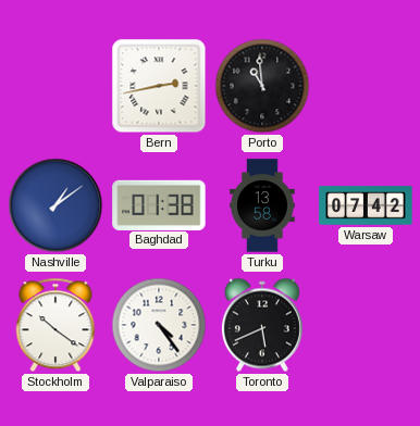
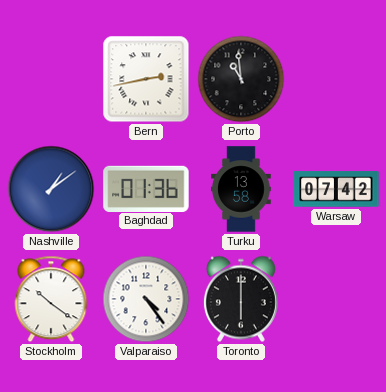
Baghdad: 01:38 -> 01:36
Toronto: 5:41 -> 6:00
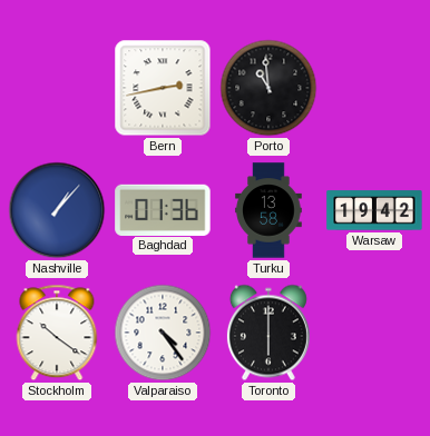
Nashville: 1:09 -> 1:07
Warsaw: 07:42 -> 19:42
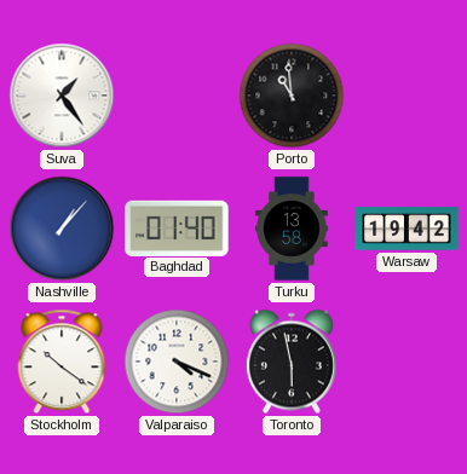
Suva: none -> 1:24
Bern: 2:43 -> none
Baghdad: 01:36 -> 01:40
Valparaiso: 4:24 -> 4:19
Toronto: 6:00 -> 5:58
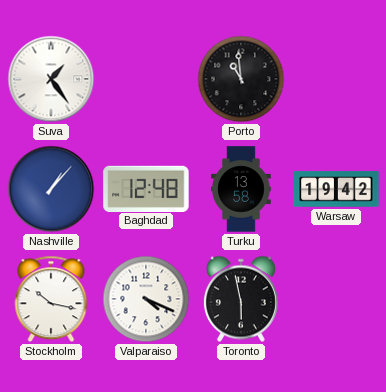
Baghdad: 01:40 -> 12:48
Stockholm: 10:21 -> 10:17
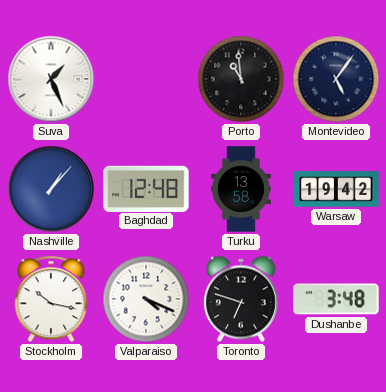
Suva: 1:24 -> 1:26
Montevideo: none -> 5:06
Toronto: 5:58 -> 6:48
Dushanbe: none -> 3:48
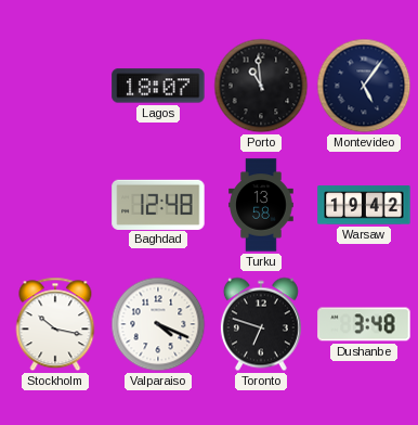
Suva: 1:26 -> none
Lagos: none -> 18:07
Nashville: 1:07 -> none
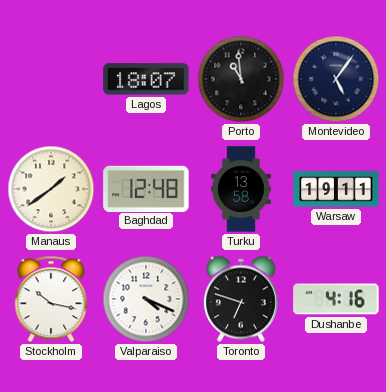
Manaus: none -> 1:39
Warsaw: 19:42 -> 19:11
Dushanbe: 3:48 -> 4:16
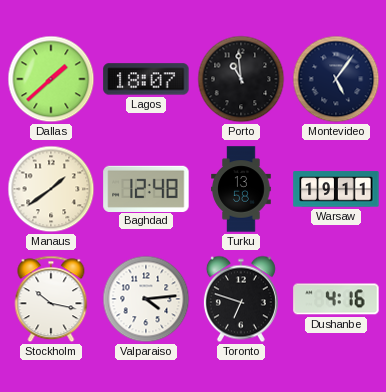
Dallas: none -> 1:38
Valparaiso: 4:19 -> 4:14
